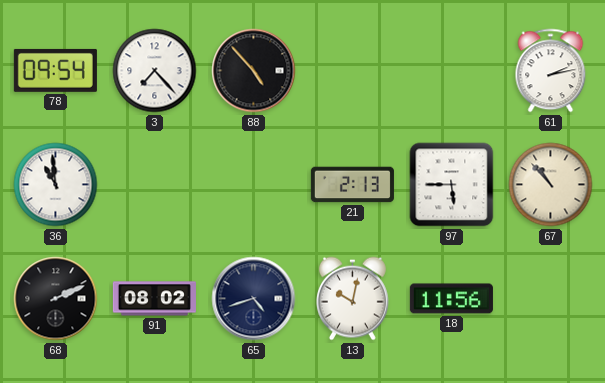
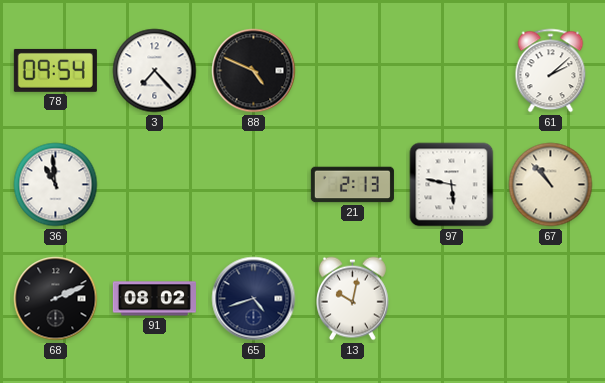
88: 4:53 -> 4:49
61: 2:13 -> 2:08
97: 5:45 -> 5:47
18: 11:56 -> none
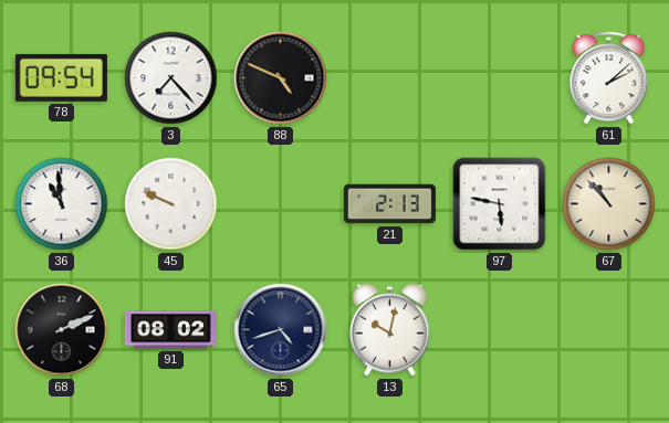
45: none -> 9:49
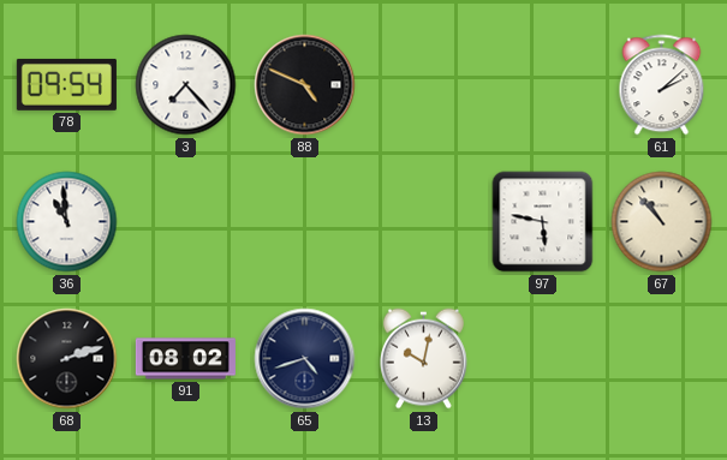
45: 9:49 -> none
21: 2:13 -> none
68: 2:11 -> 2:12
